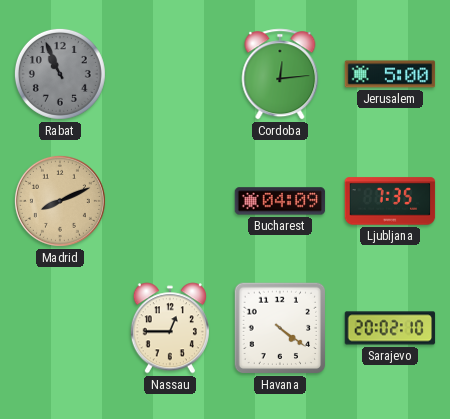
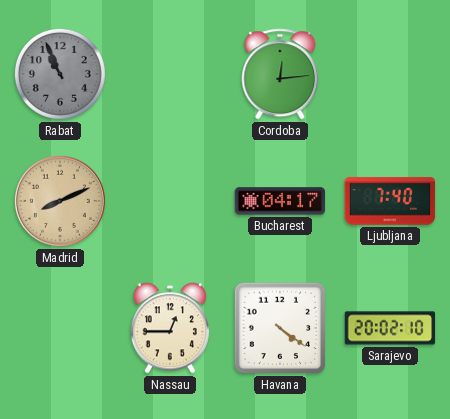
Jerusalem: 5:00 -> none
Bucharest: 04:09 -> 04:17
Ljubljana: 7:35 -> 7:40
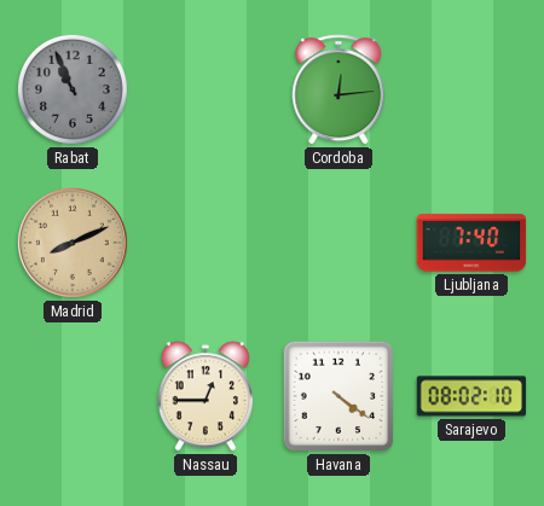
Bucharest: 04:17 -> none
Sarajevo: 20:02 -> 08:02
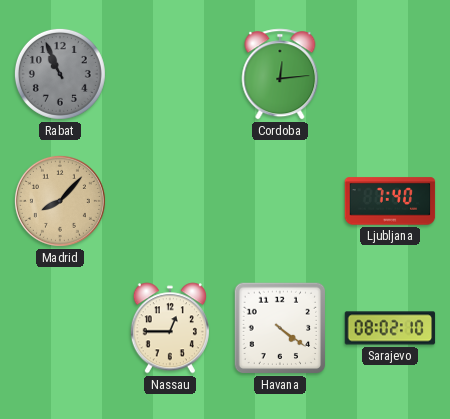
Madrid: 8:11 -> 8:07
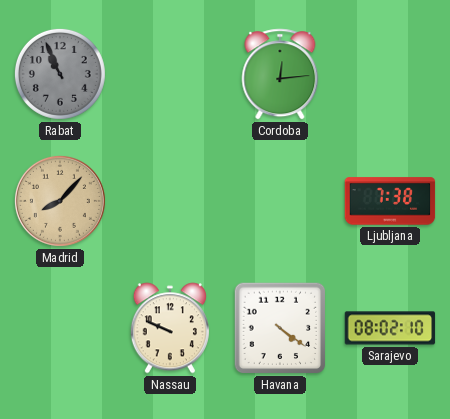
Ljubljana: 7:40 -> 7:38
Nassau: 12:45 -> 9:49
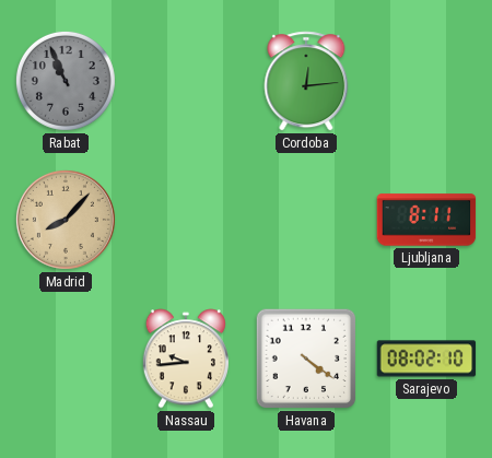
Ljubljana: 7:38 -> 8:11
Nassau: 9:49 -> 9:44
